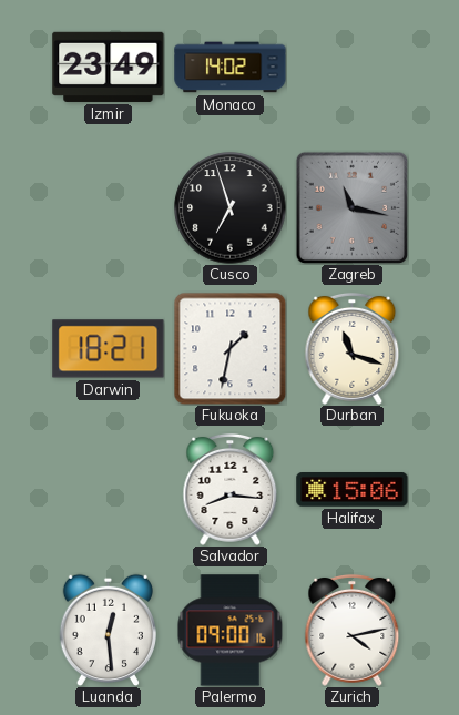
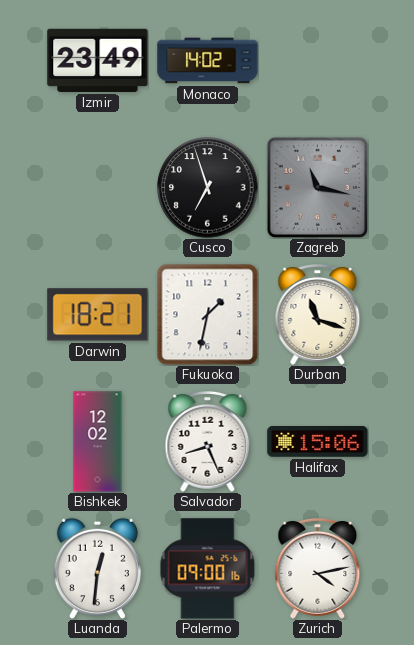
Bishkek: none -> 12:02
Salvador: 8:16 -> 8:26
Luanda: 12:29 -> 12:31
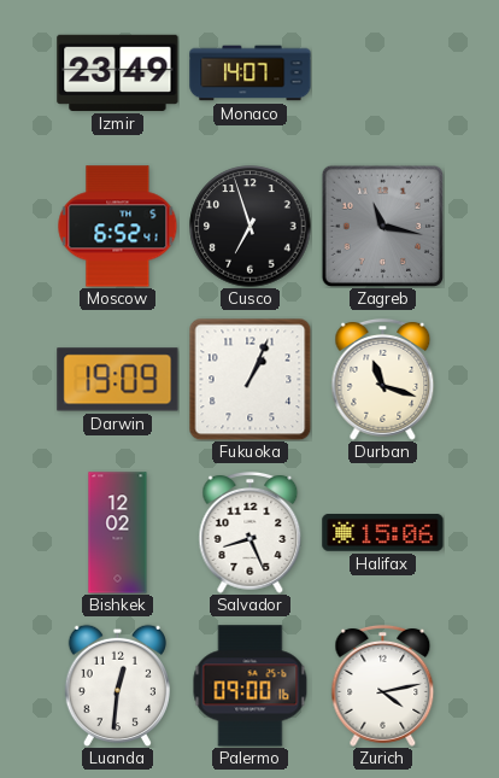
Monaco: 14:02 -> 14:07
Moscow: none -> 6:52
Darwin: 18:21 -> 19:09
Fukuoka: 1:32 -> 1:04
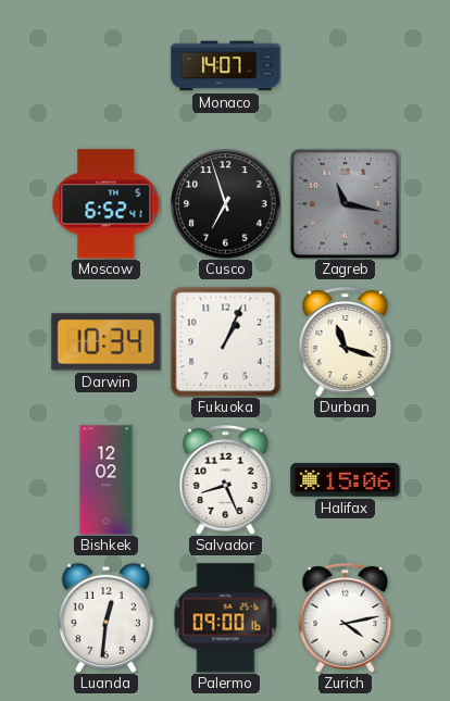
Izmir: 23:49 -> none
Darwin: 19:09 -> 10:34
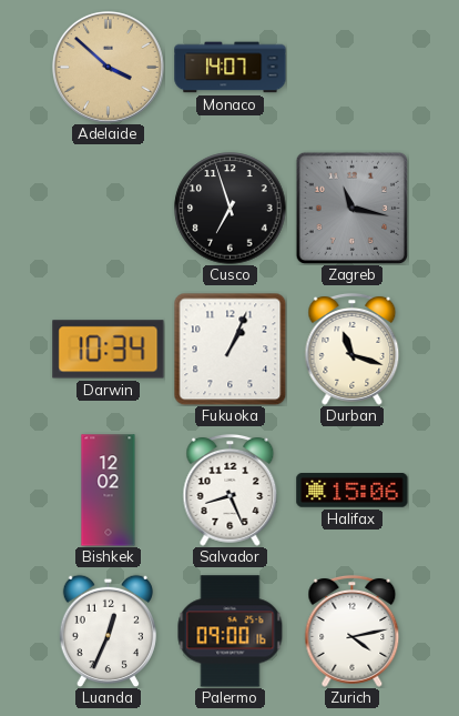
Adelaide: none -> 3:52
Moscow: 6:52 -> none
Luanda: 12:31 -> 12:34
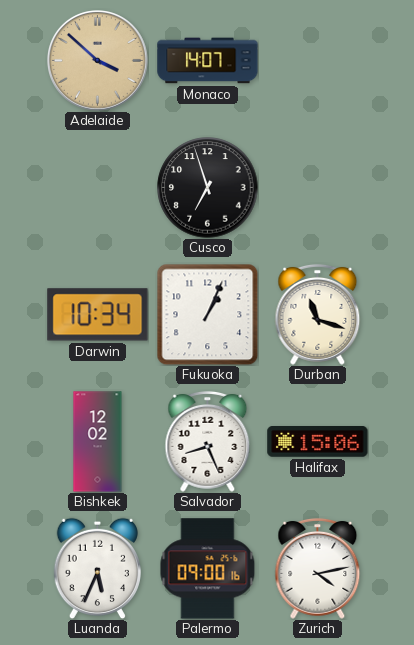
Zagreb: 11:17 -> none
Luanda: 12:34 -> 5:34
